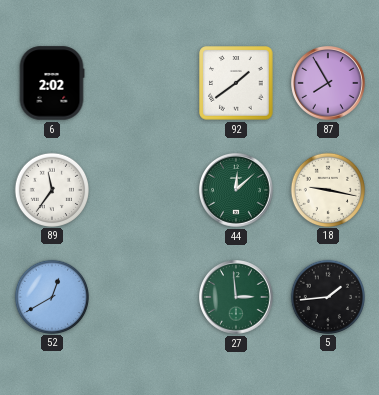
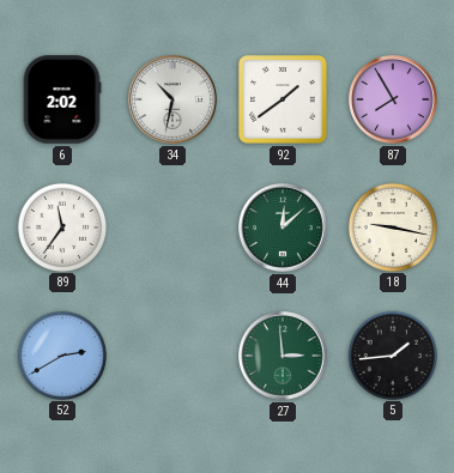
34: none -> 10:32
52: 12:40 -> 2:40
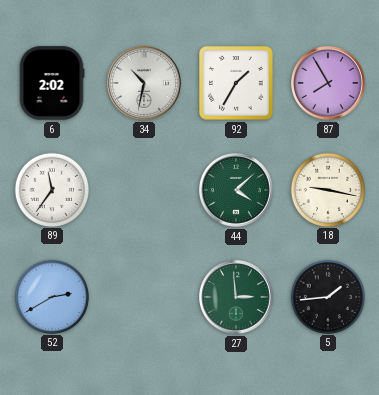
92: 1:39 -> 1:35
44: 12:08 -> 4:08
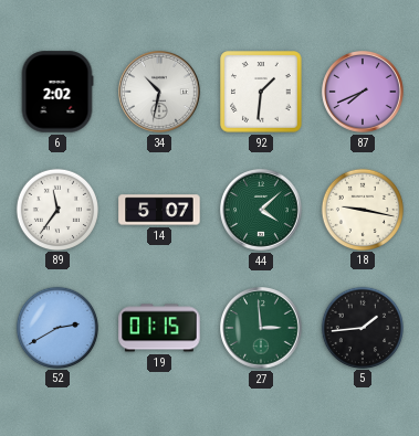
92: 1:35 -> 1:31
87: 7:55 -> 7:41
14: none -> 5:07
19: none -> 01:15
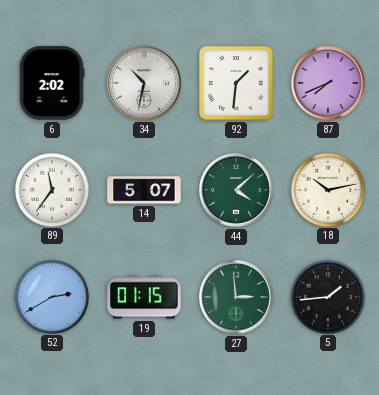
18: 9:17 -> 10:13
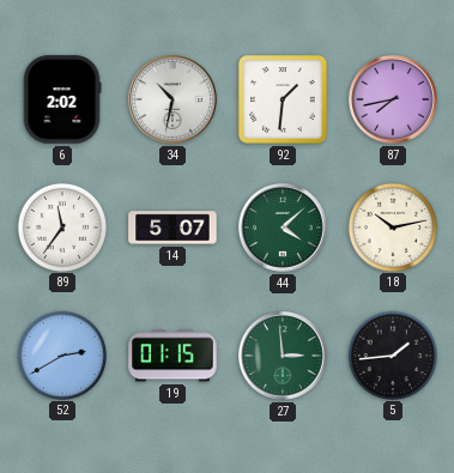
87: 7:41 -> 7:43
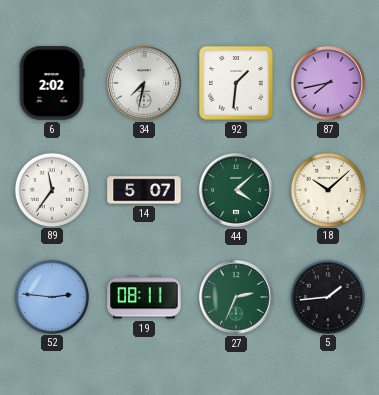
34: 10:32 -> 7:32
18: 10:13 -> 10:08
52: 2:40 -> 2:46
19: 01:15 -> 08:11
27: 2:59 -> 2:34
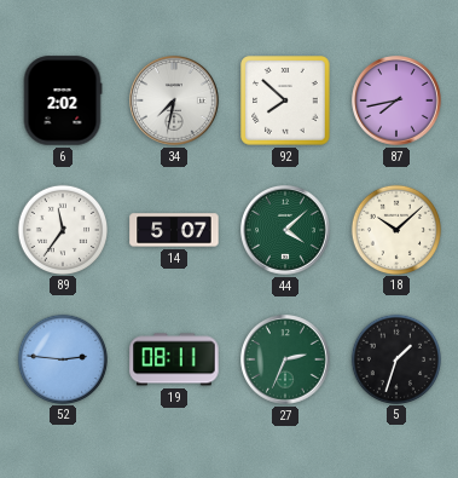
92: 1:31 -> 7:52
5: 1:44 -> 1:33
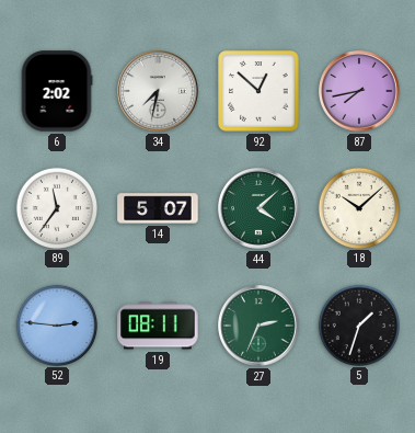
92: 7:52 -> 12:52
